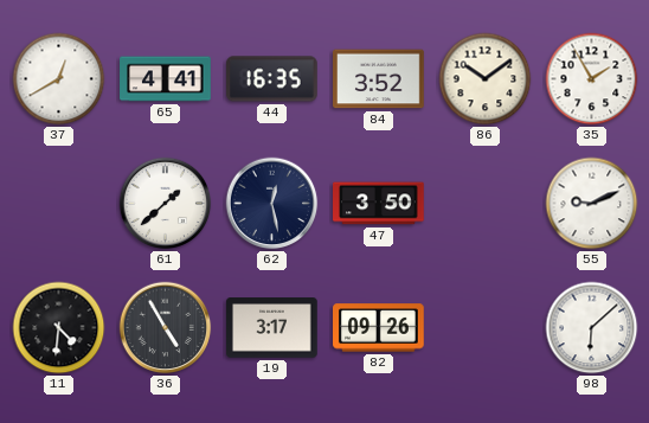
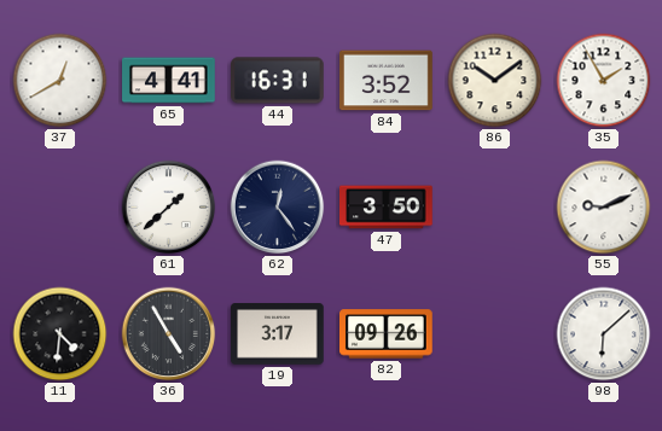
44: 16:35 -> 16:31
62: 12:28 -> 12:24
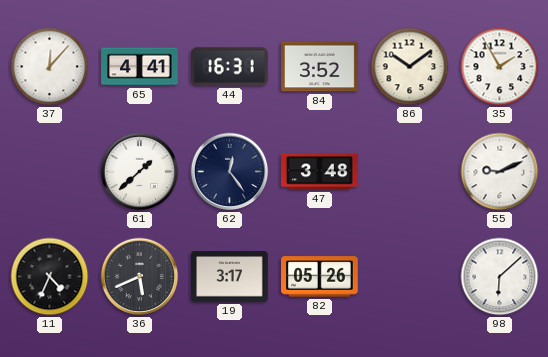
37: 12:40 -> 12:07
47: 3:50 -> 3:48
11: 4:31 -> 4:34
36: 4:55 -> 5:41
82: 09:26 -> 05:26
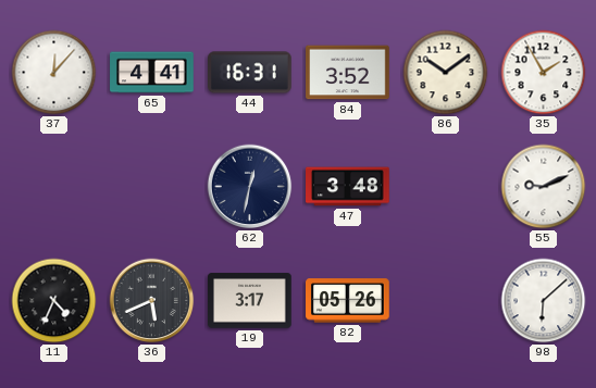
61: 1:38 -> none
62: 12:24 -> 12:32
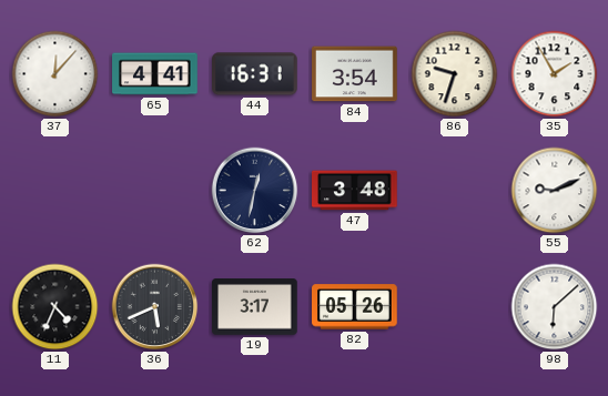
84: 3:52 -> 3:54
86: 10:09 -> 9:33
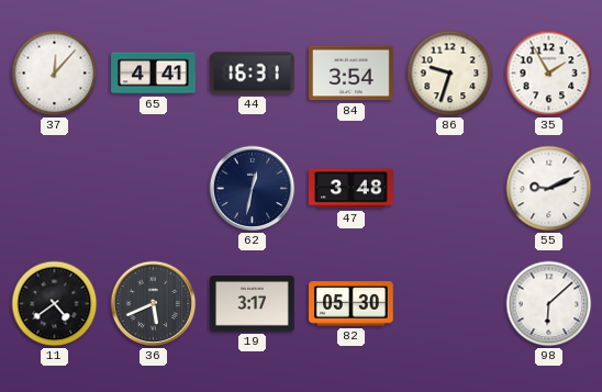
11: 4:34 -> 4:39
82: 05:26 -> 05:30
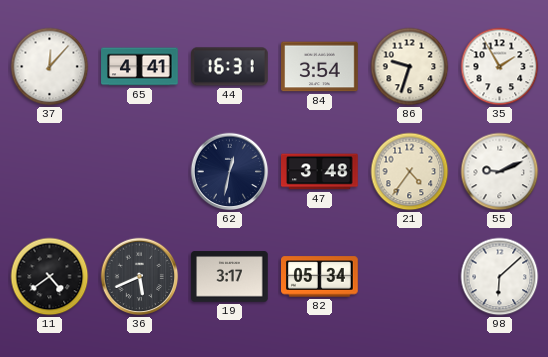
21: none -> 4:36
82: 05:30 -> 05:34
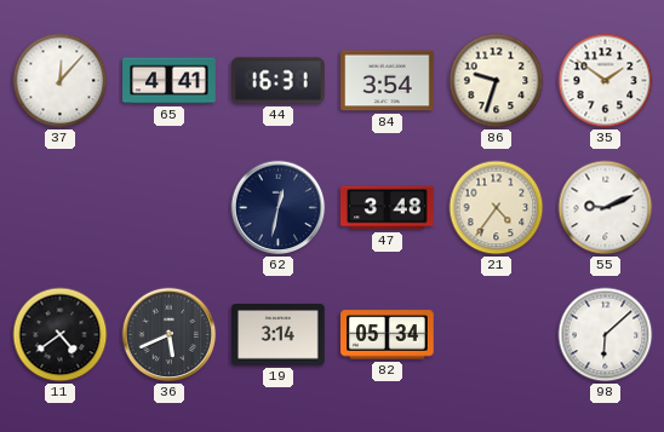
35: 1:55 -> 1:51
19: 3:17 -> 3:14
